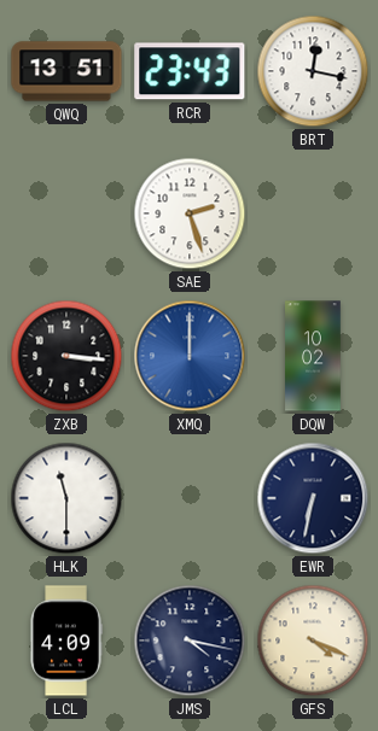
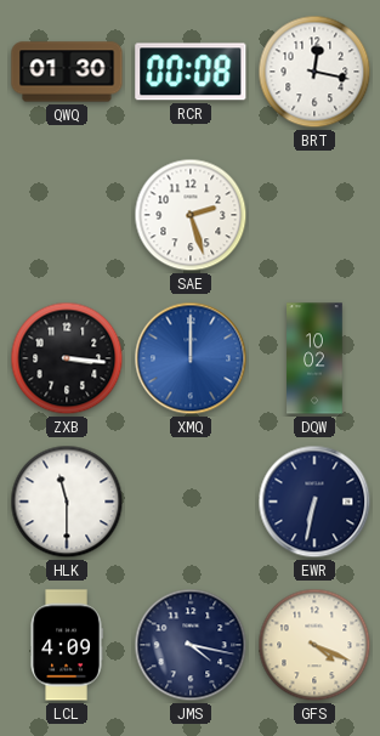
QWQ: 13:51 -> 01:30
RCR: 23:43 -> 00:08
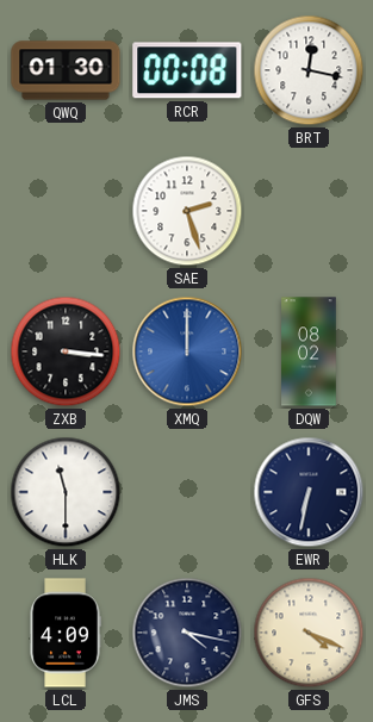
DQW: 10:02 -> 08:02
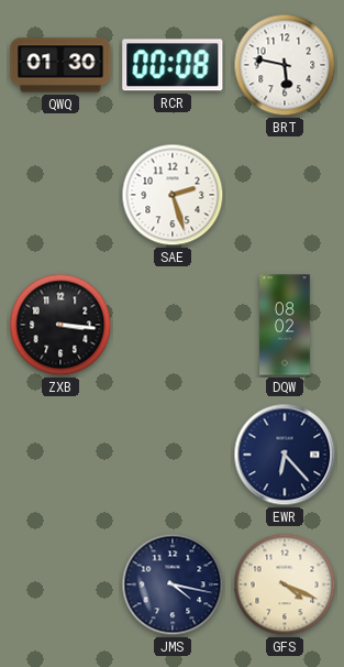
BRT: 12:17 -> 5:47
XMQ: 12:00 -> none
HLK: 11:30 -> none
EWR: 6:32 -> 6:23
LCL: 4:09 -> none
